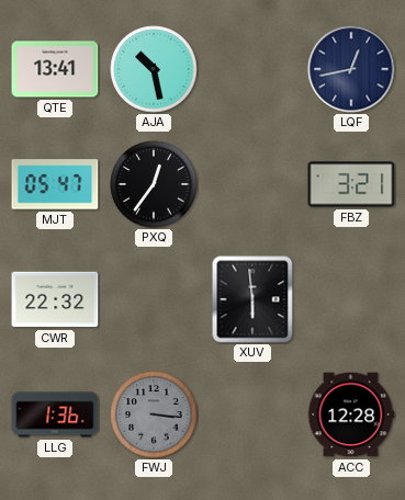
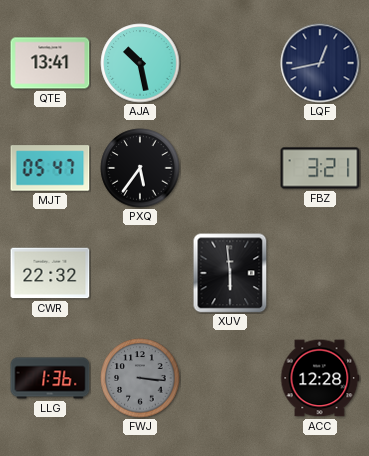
PXQ: 12:36 -> 5:36
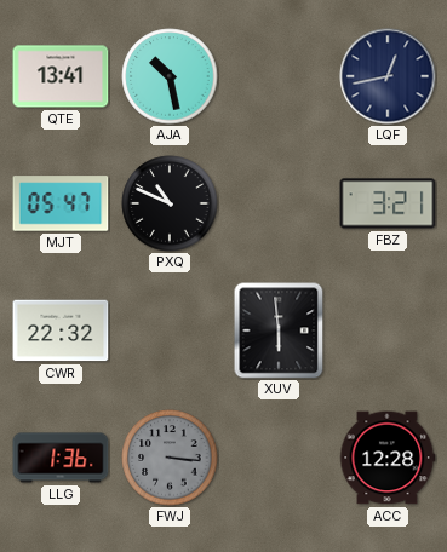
PXQ: 5:36 -> 10:49
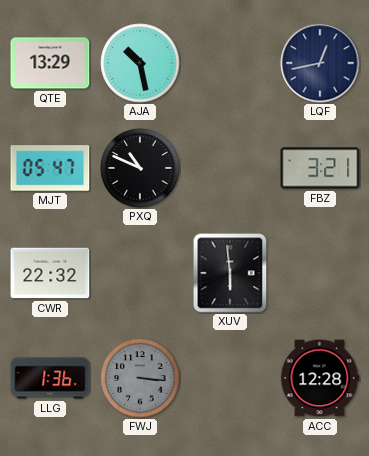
QTE: 13:41 -> 13:29
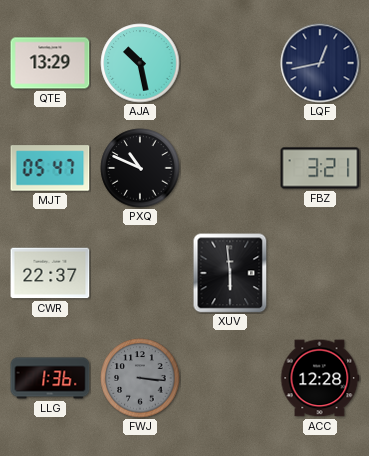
CWR: 22:32 -> 22:37
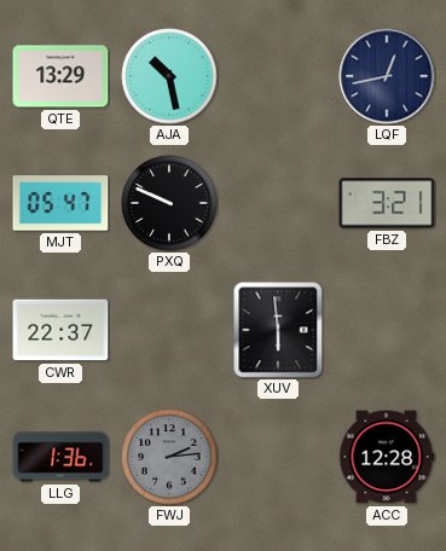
PXQ: 10:49 -> 9:49
FWJ: 3:16 -> 2:14
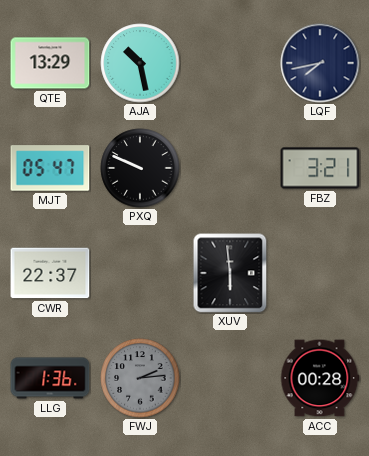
LQF: 12:43 -> 7:43
ACC: 12:28 -> 00:28
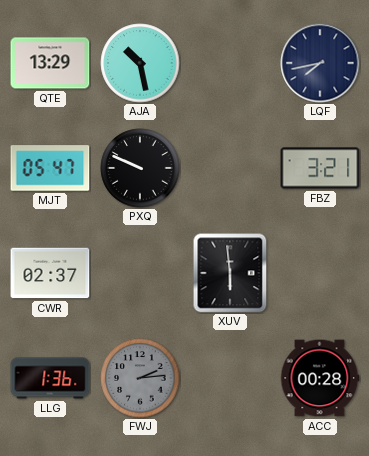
CWR: 22:37 -> 02:37
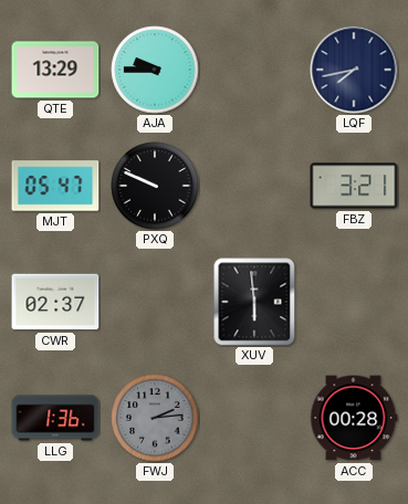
AJA: 10:28 -> 9:45
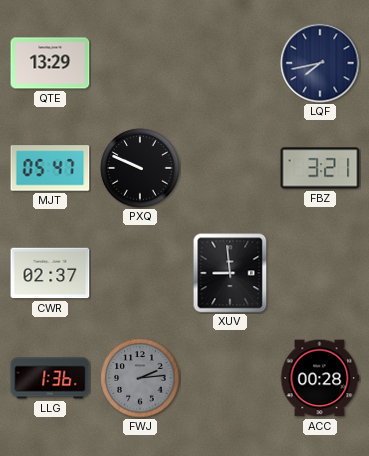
AJA: 9:45 -> none
XUV: 5:59 -> 8:59
